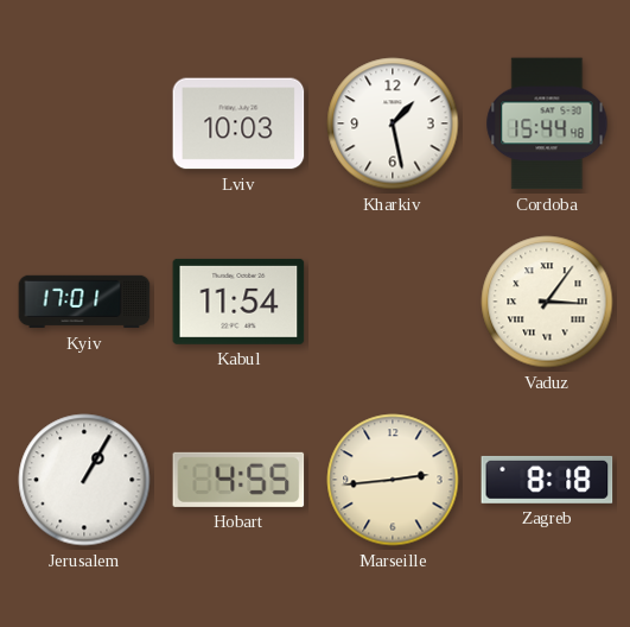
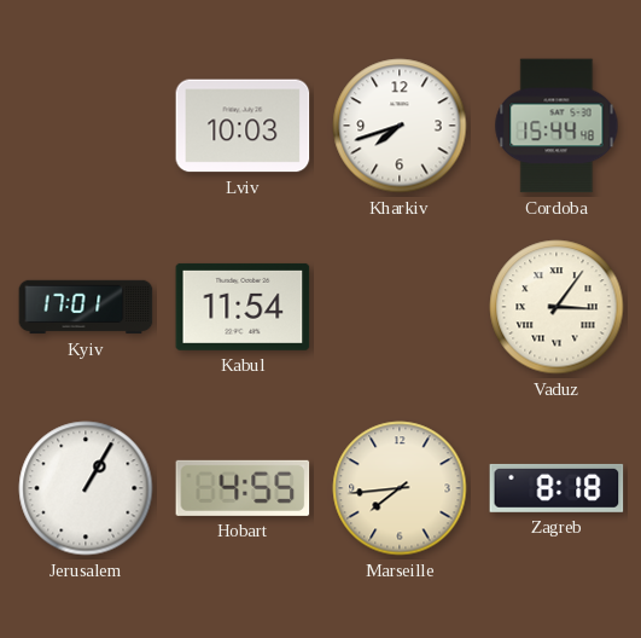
Kharkiv: 1:28 -> 7:42
Marseille: 2:44 -> 7:44
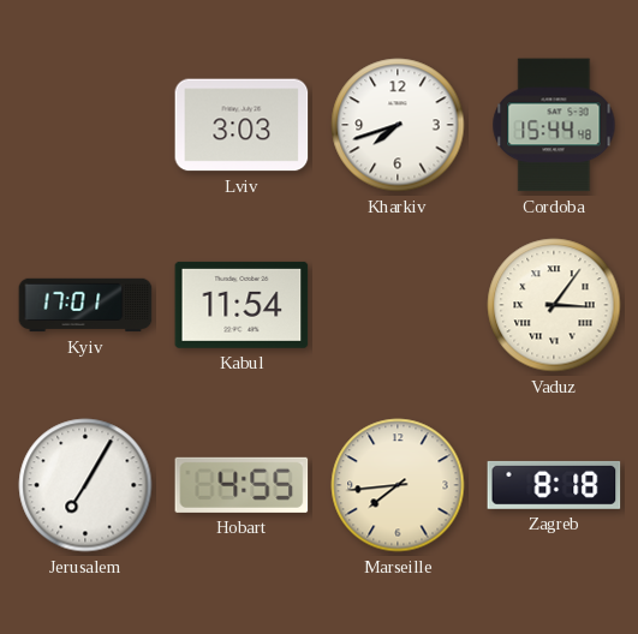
Lviv: 10:03 -> 3:03
Jerusalem: 1:05 -> 7:05
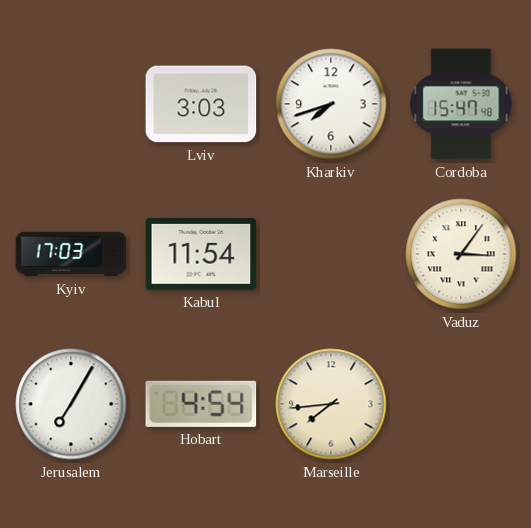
Cordoba: 15:44 -> 15:47
Kyiv: 17:01 -> 17:03
Hobart: 4:55 -> 4:54
Zagreb: 8:18 -> none
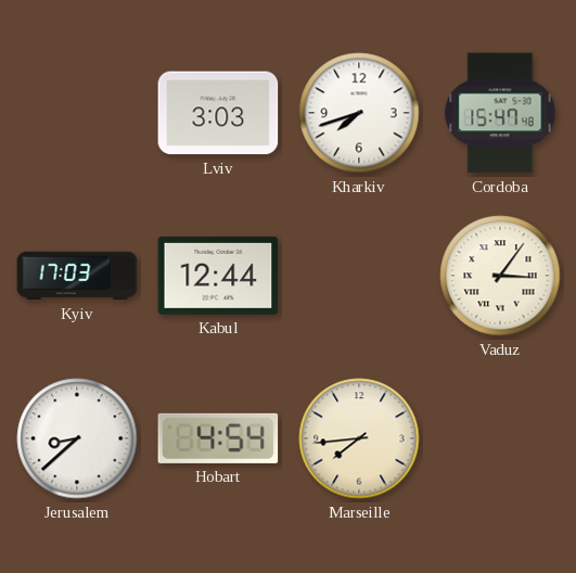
Kabul: 11:54 -> 12:44
Jerusalem: 7:05 -> 8:38
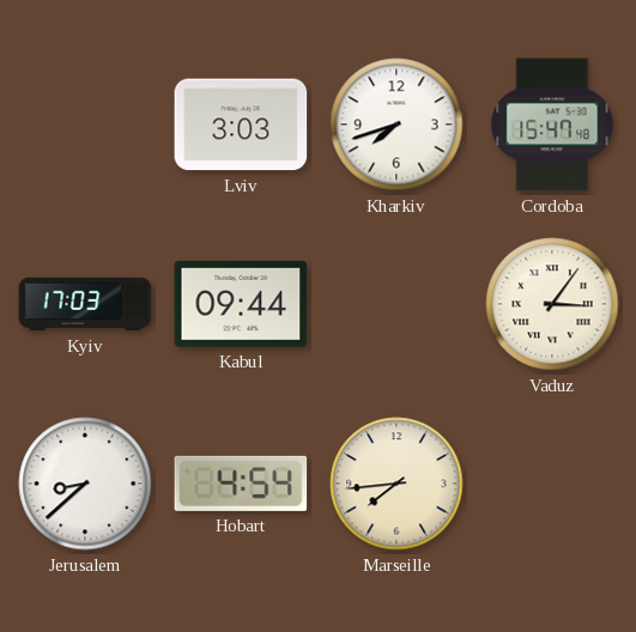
Kabul: 12:44 -> 09:44
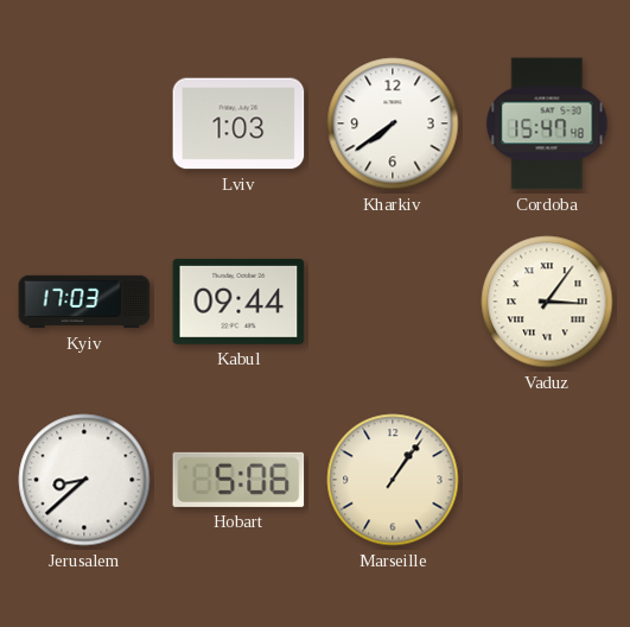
Lviv: 3:03 -> 1:03
Kharkiv: 7:42 -> 7:39
Hobart: 4:54 -> 5:06
Marseille: 7:44 -> 1:06
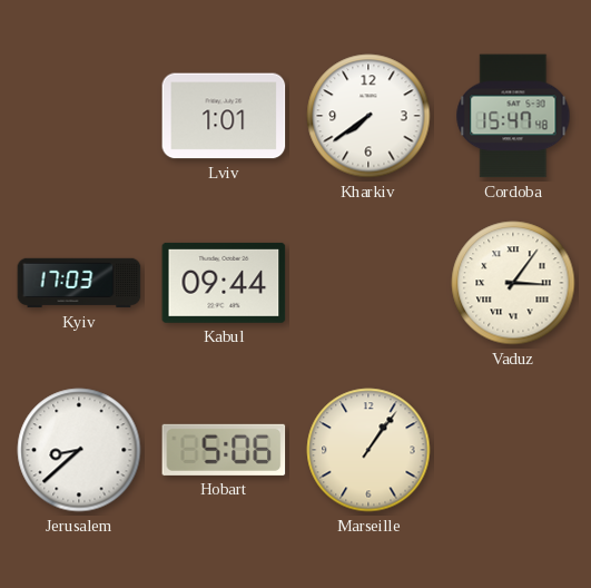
Lviv: 1:03 -> 1:01
